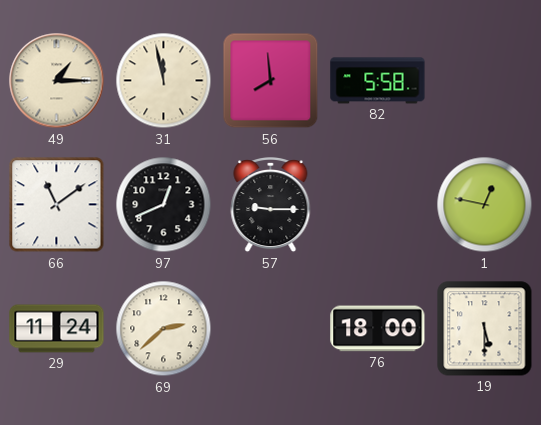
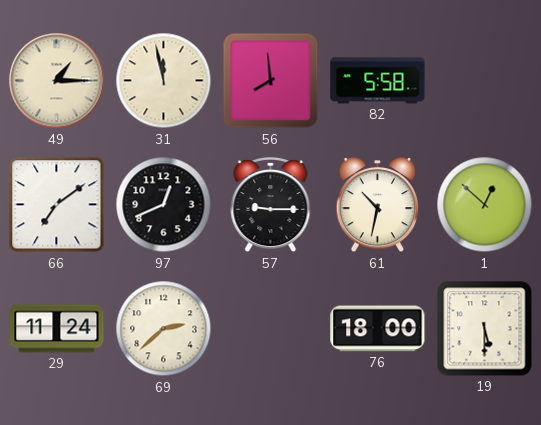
66: 11:09 -> 7:09
61: none -> 10:32
1: 12:47 -> 12:52
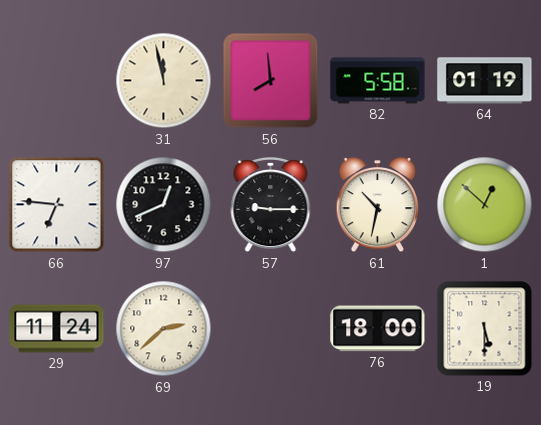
49: 1:15 -> none
64: none -> 01:19
66: 7:09 -> 6:46
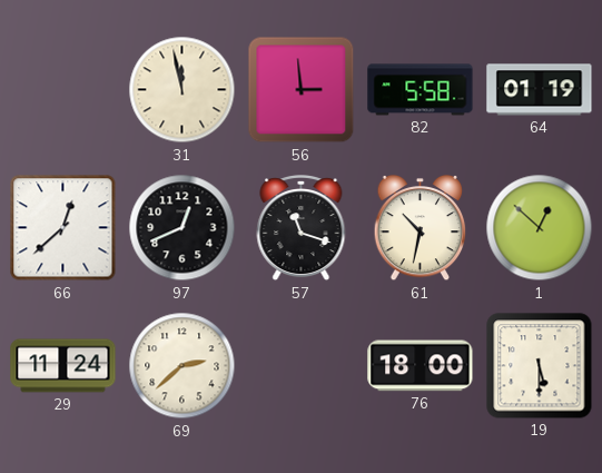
56: 7:59 -> 2:59
66: 6:46 -> 12:38
57: 9:15 -> 11:18
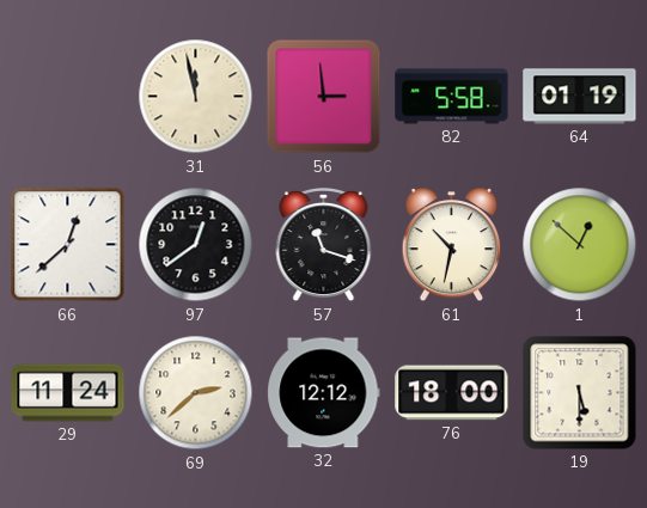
97: 12:41 -> 12:39
32: none -> 12:12
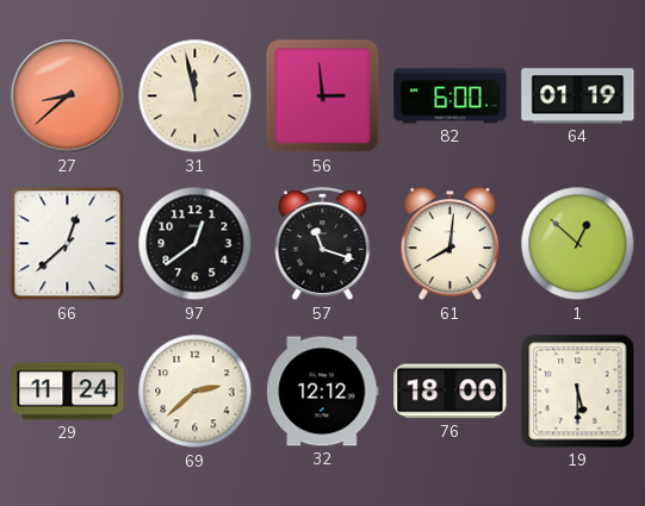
27: none -> 8:38
82: 5:58 -> 6:00
61: 10:32 -> 8:01
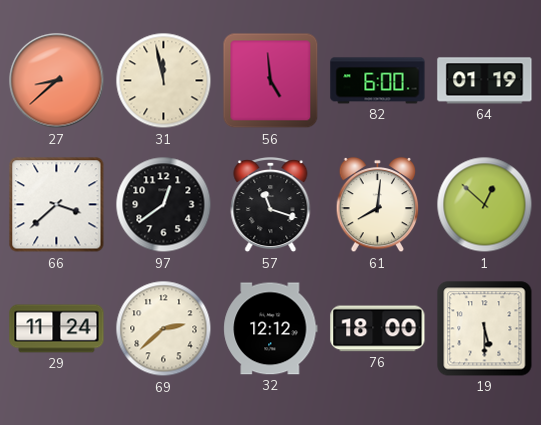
56: 2:59 -> 4:59
66: 12:38 -> 3:38
